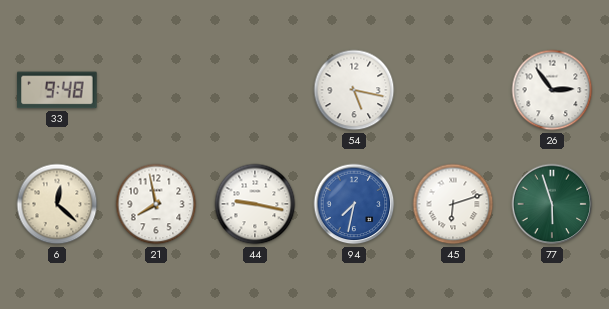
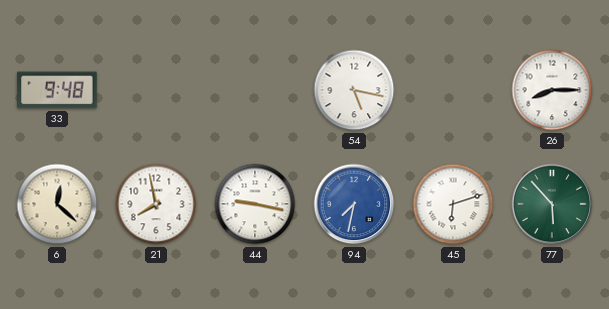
26: 2:54 -> 8:15
77: 5:57 -> 5:53
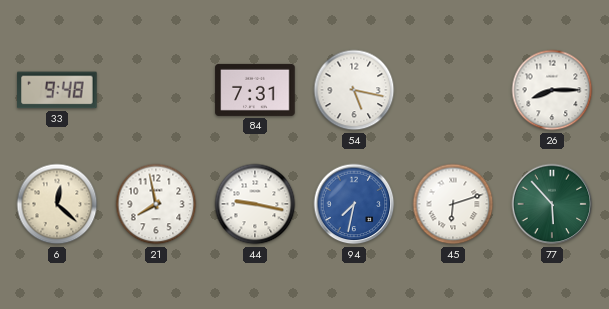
84: none -> 7:31
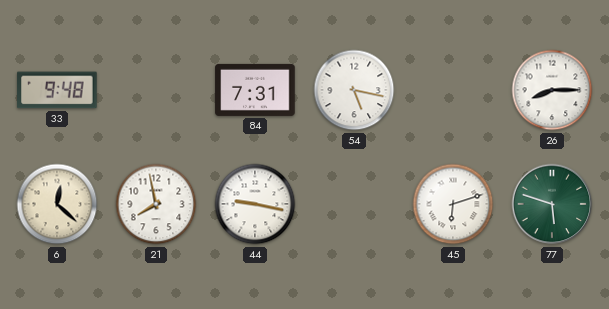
94: 7:32 -> none
77: 5:53 -> 5:48
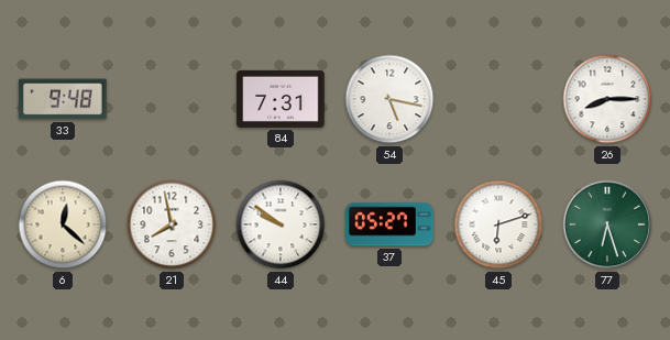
44: 9:17 -> 9:51
37: none -> 05:27
77: 5:48 -> 6:27
